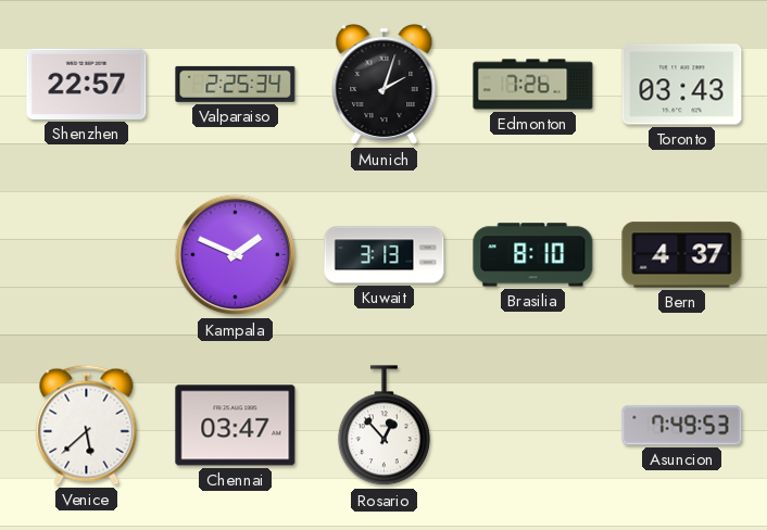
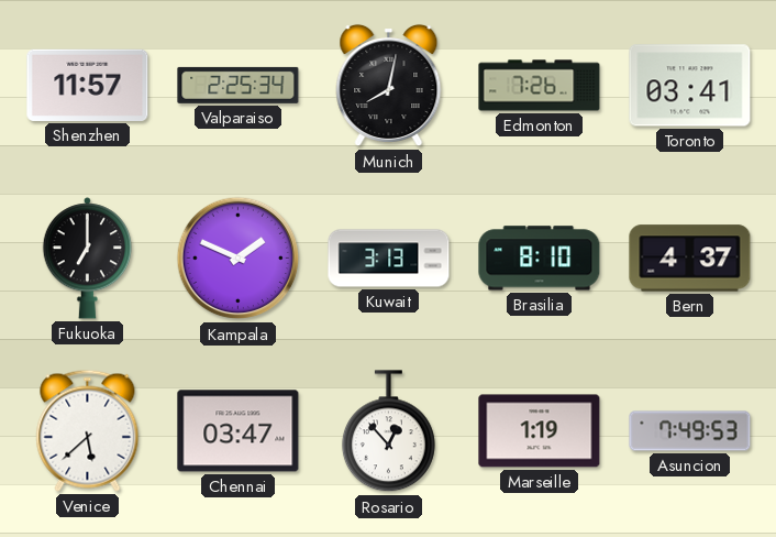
Shenzhen: 22:57 -> 11:57
Munich: 2:03 -> 8:02
Toronto: 03:43 -> 03:41
Fukuoka: none -> 7:00
Marseille: none -> 1:19
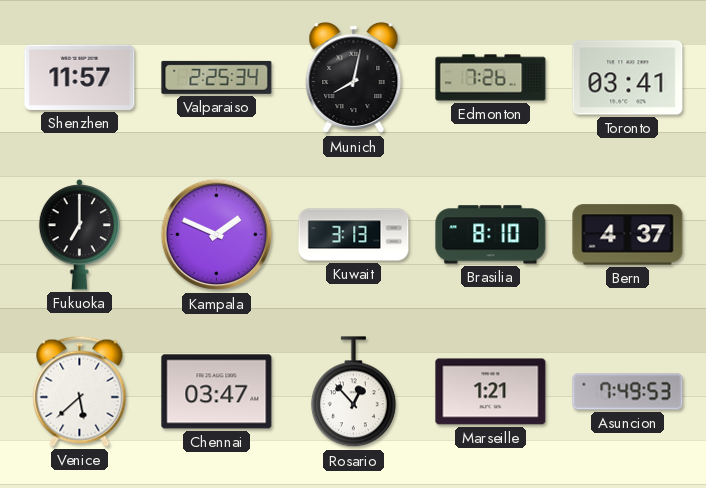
Marseille: 1:19 -> 1:21
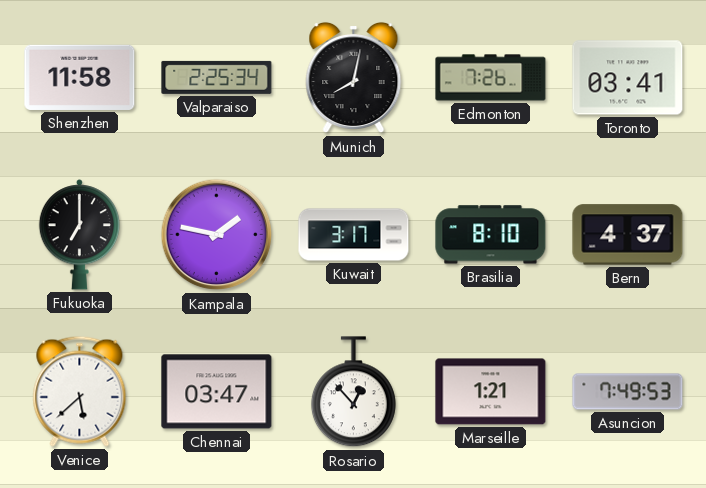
Shenzhen: 11:57 -> 11:58
Kampala: 1:49 -> 1:47
Kuwait: 3:13 -> 3:17
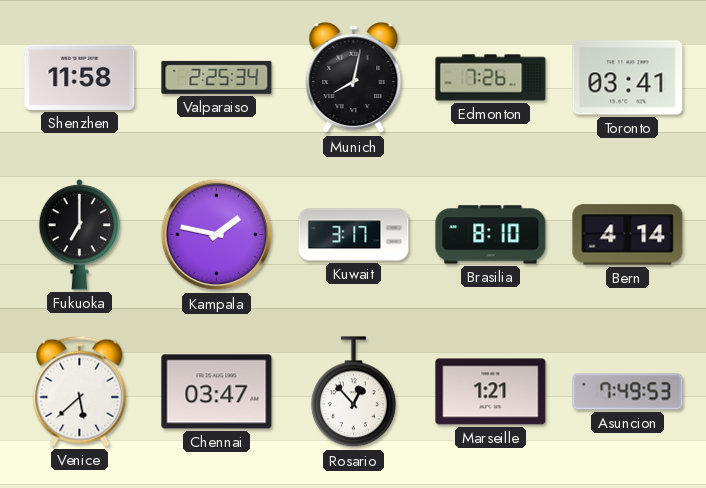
Bern: 4:37 -> 4:14
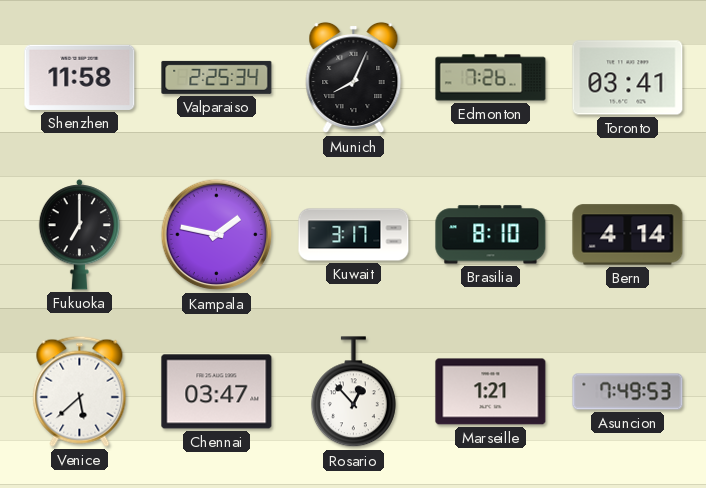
Munich: 8:02 -> 8:04
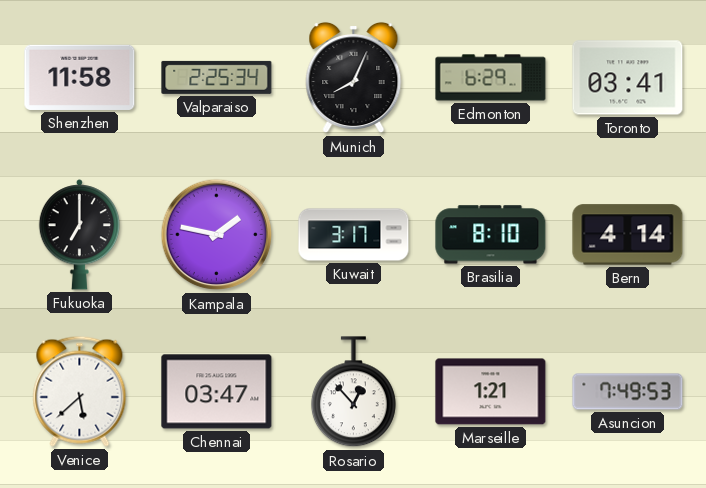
Edmonton: 7:26 -> 6:29
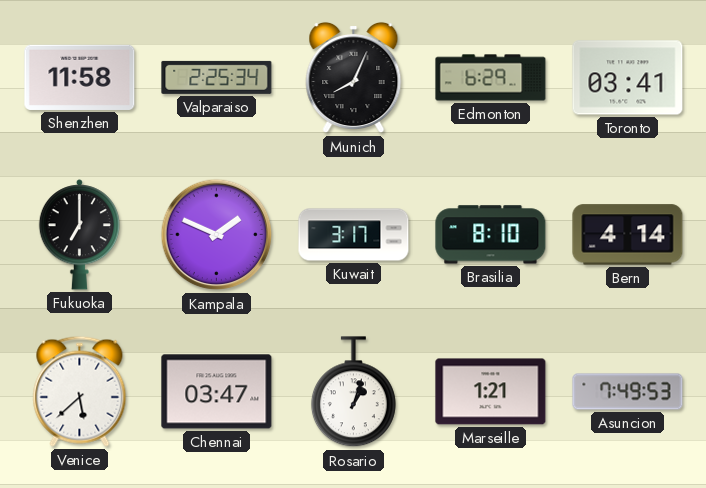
Kampala: 1:47 -> 1:49
Rosario: 12:53 -> 1:03
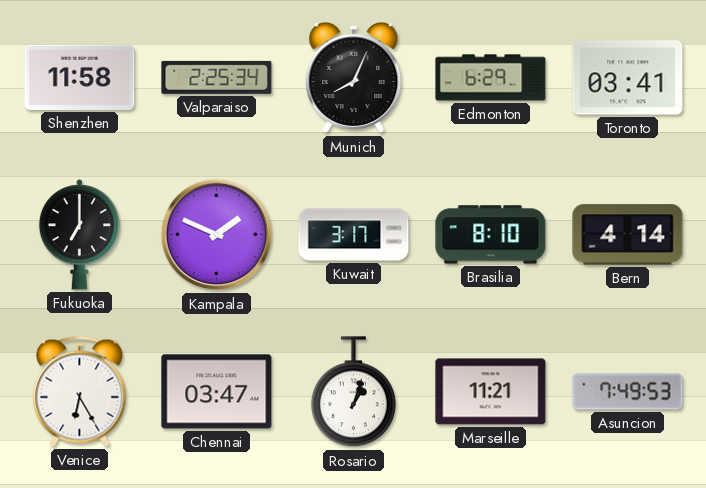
Venice: 5:38 -> 6:25
Marseille: 1:21 -> 11:21
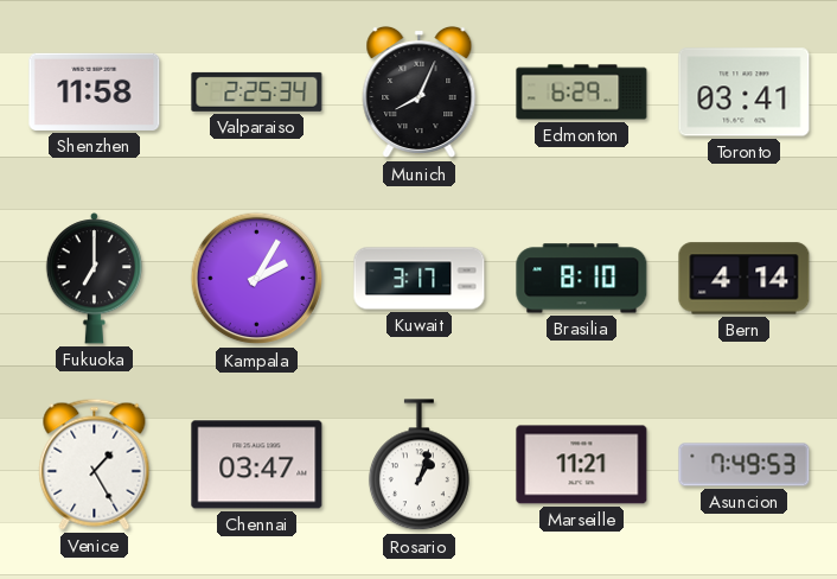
Kampala: 1:49 -> 2:05
Venice: 6:25 -> 1:25
